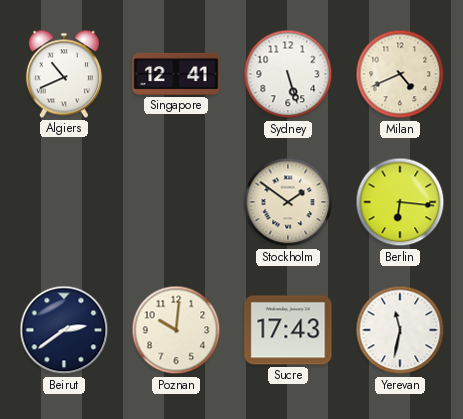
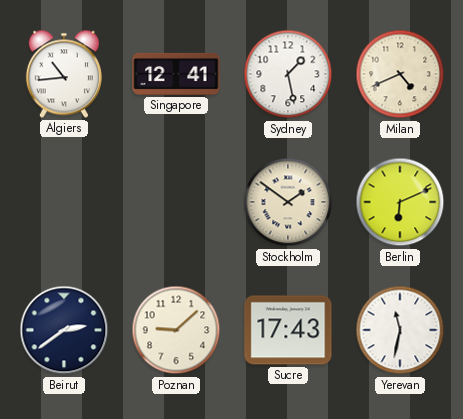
Algiers: 10:41 -> 10:44
Sydney: 5:27 -> 1:28
Berlin: 6:16 -> 6:11
Poznan: 10:01 -> 9:08
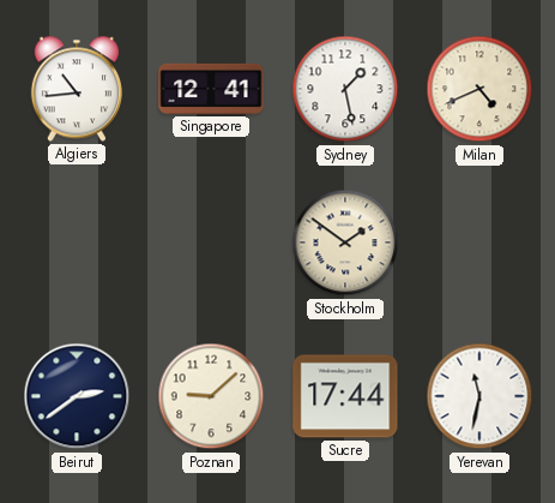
Berlin: 6:11 -> none
Sucre: 17:43 -> 17:44
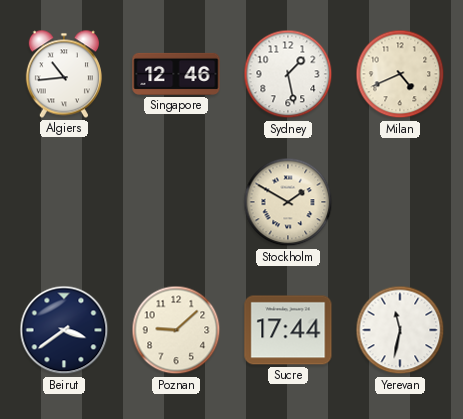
Singapore: 12:41 -> 12:46
Stockholm: 1:51 -> 1:50
Beirut: 2:39 -> 3:39
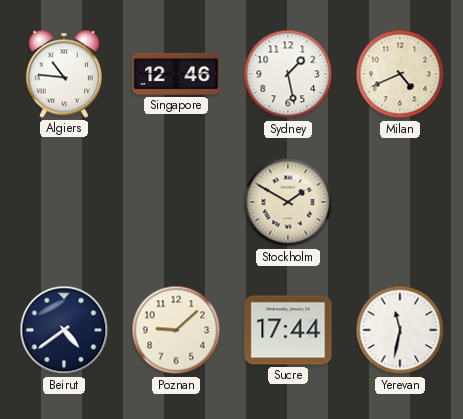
Algiers: 10:44 -> 10:46
Beirut: 3:39 -> 4:39
